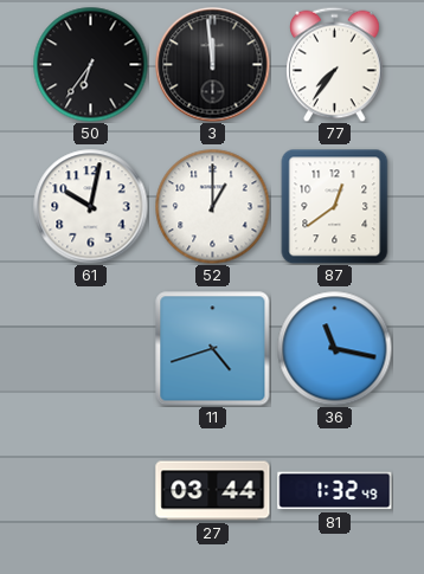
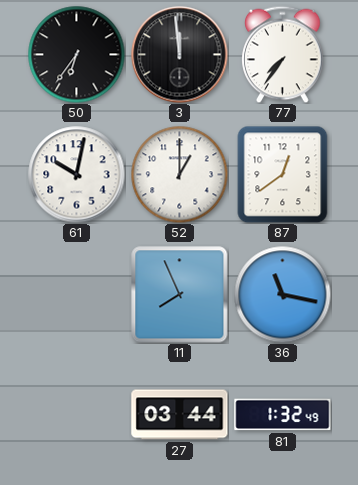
11: 4:42 -> 7:56
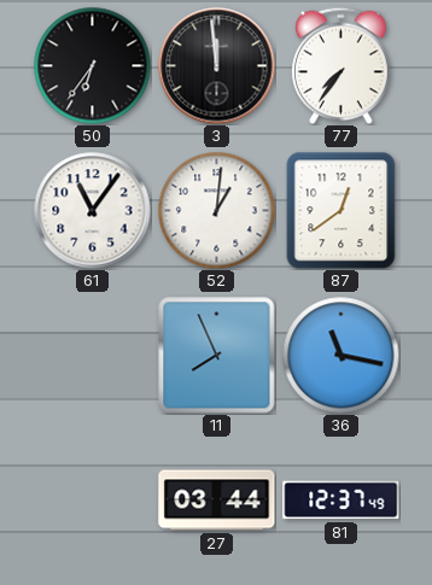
61: 10:02 -> 11:06
52: 1:00 -> 1:01
81: 1:32 -> 12:37
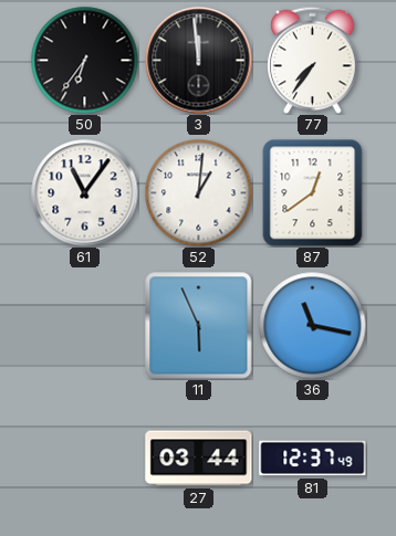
11: 7:56 -> 5:56
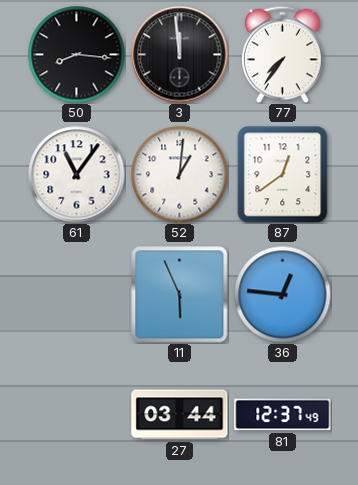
50: 6:36 -> 8:16
36: 11:17 -> 12:46
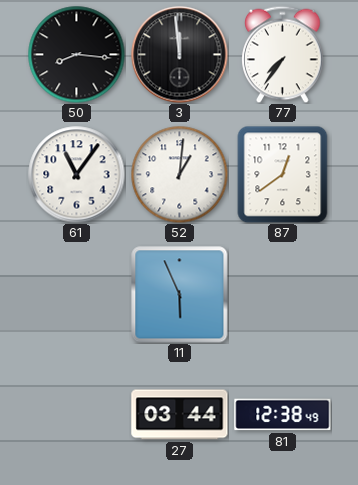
36: 12:46 -> none
81: 12:37 -> 12:38
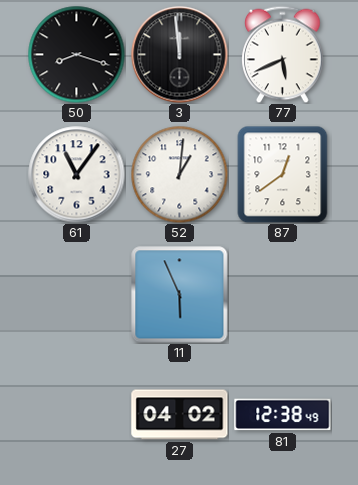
50: 8:16 -> 8:18
77: 7:36 -> 5:41
27: 03:44 -> 04:02
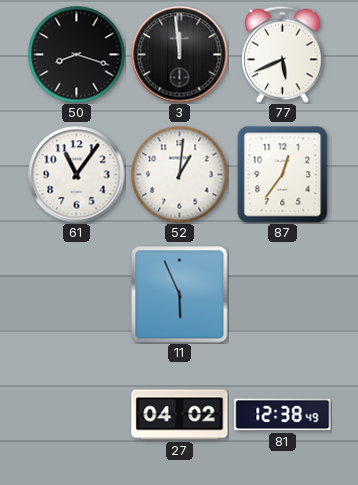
87: 12:39 -> 12:36
